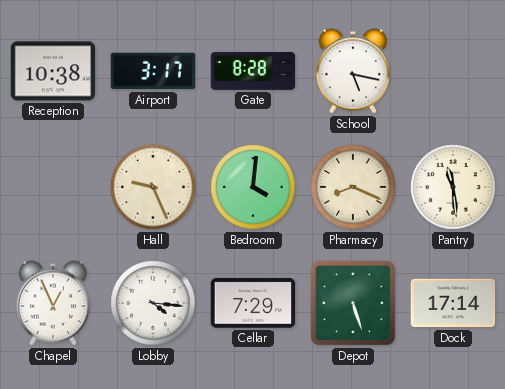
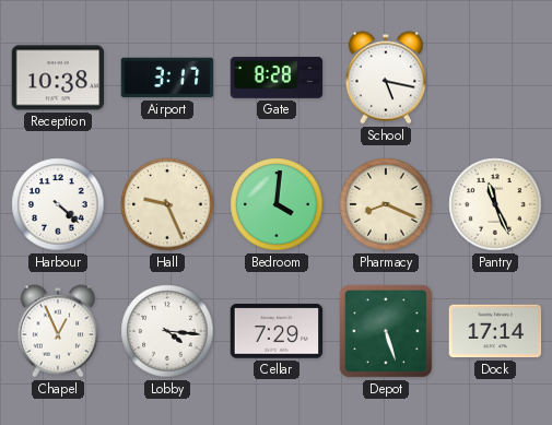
Harbour: none -> 4:22
Pantry: 11:29 -> 11:26
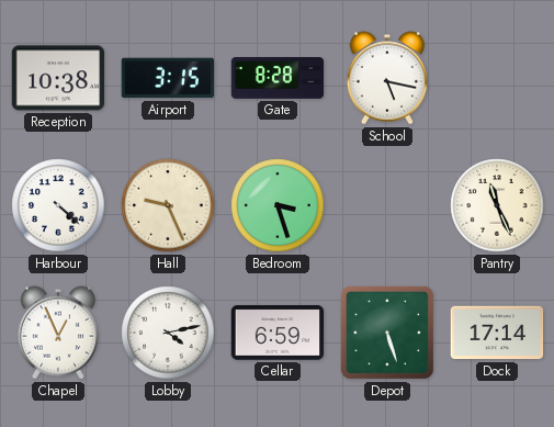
Airport: 3:17 -> 3:15
Bedroom: 4:01 -> 3:27
Pharmacy: 8:19 -> none
Lobby: 4:16 -> 4:13
Cellar: 7:29 -> 6:59
